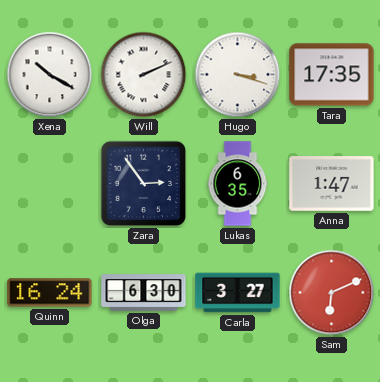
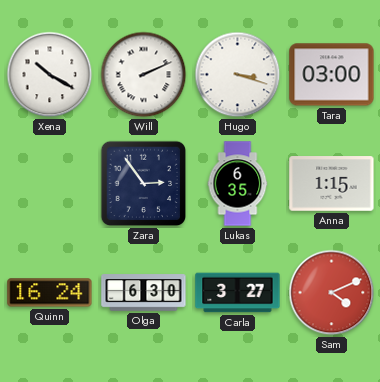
Tara: 17:35 -> 03:00
Anna: 1:47 -> 1:15
Sam: 6:11 -> 4:11
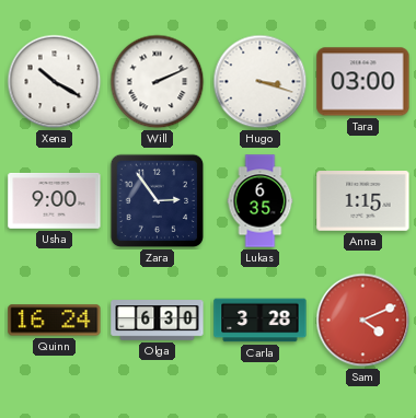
Usha: none -> 9:00
Carla: 3:27 -> 3:28
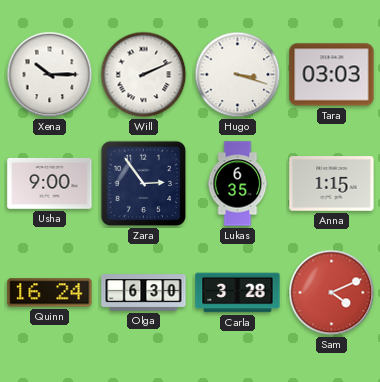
Xena: 10:20 -> 10:15
Tara: 03:00 -> 03:03
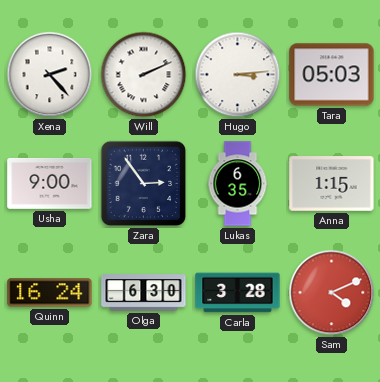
Xena: 10:15 -> 2:23
Hugo: 3:18 -> 3:14
Tara: 03:03 -> 05:03
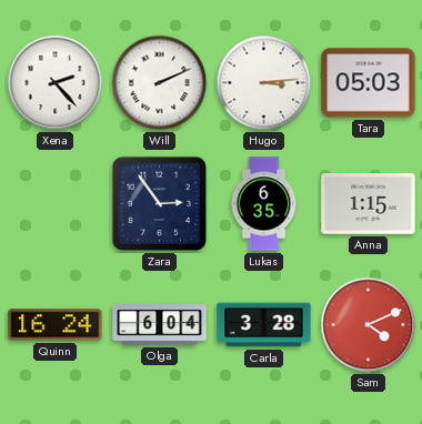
Usha: 9:00 -> none
Olga: 6:30 -> 6:04
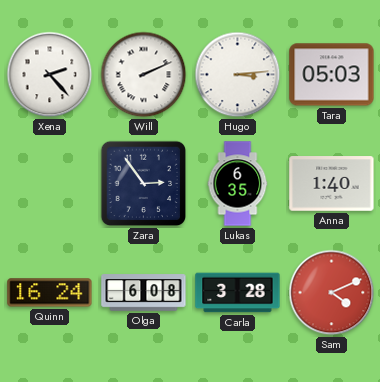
Anna: 1:15 -> 1:40
Olga: 6:04 -> 6:08
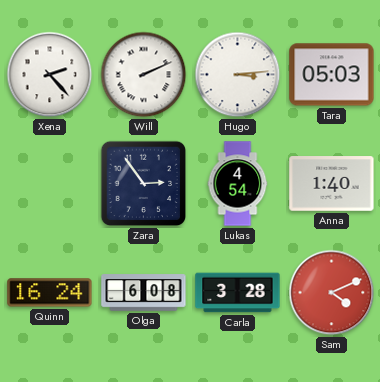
Lukas: 6:35 -> 4:54
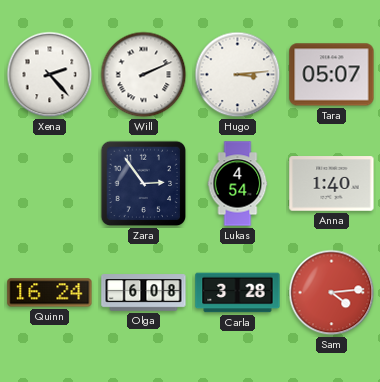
Tara: 05:03 -> 05:07
Sam: 4:11 -> 4:14
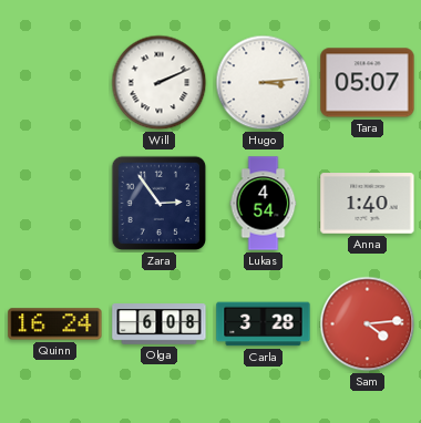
Xena: 2:23 -> none
